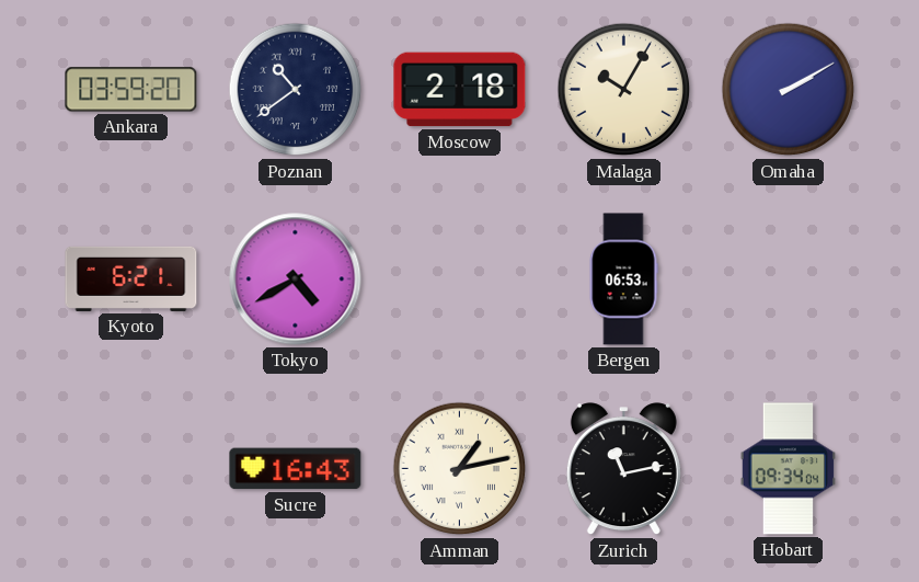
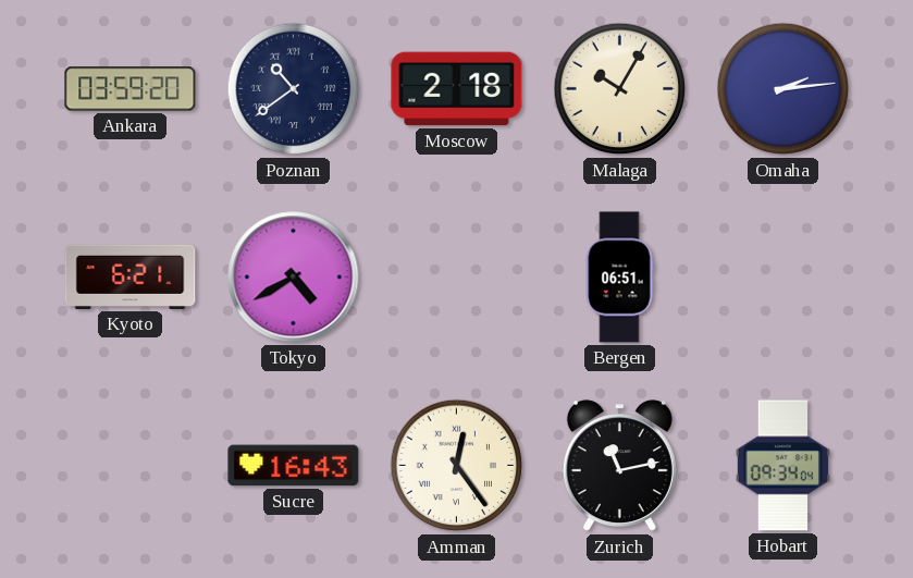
Omaha: 2:10 -> 2:14
Bergen: 06:53 -> 06:51
Amman: 1:13 -> 12:24
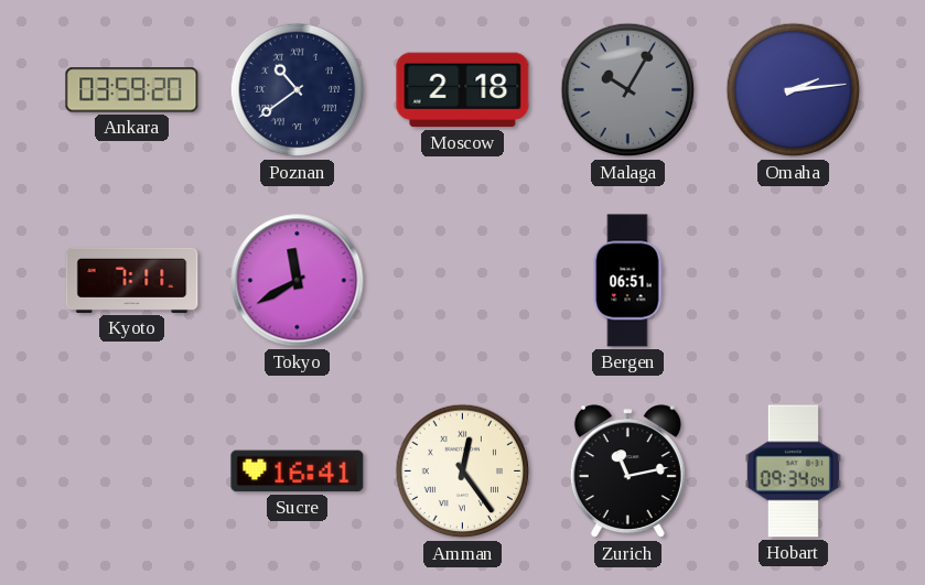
Malaga dial: cream -> grey
Kyoto: 6:21 -> 7:11
Tokyo: 4:40 -> 11:40
Sucre: 16:43 -> 16:41
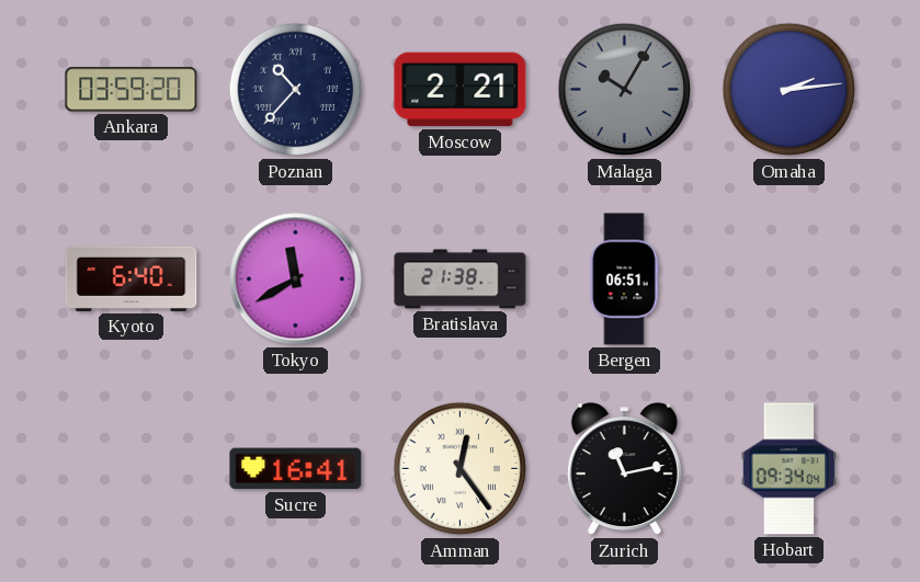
Poznan: 10:39 -> 10:37
Moscow: 2:18 -> 2:21
Kyoto: 7:11 -> 6:40
Bratislava: none -> 21:38
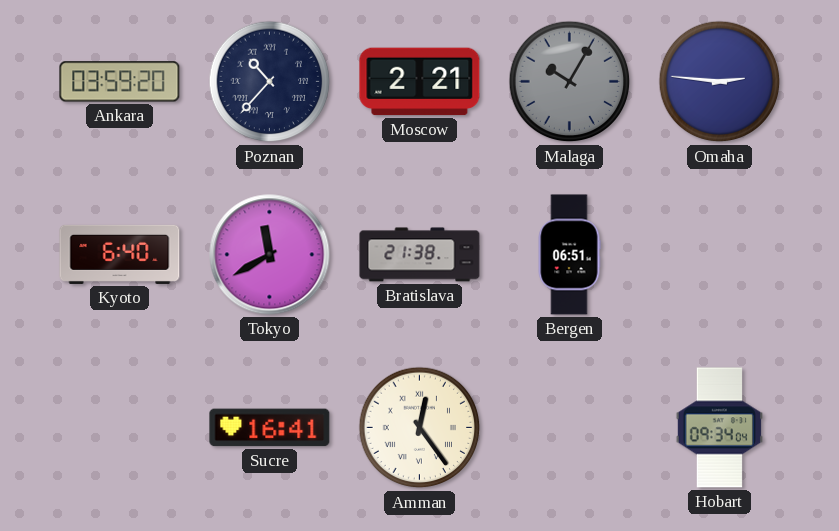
Omaha: 2:14 -> 2:46
Zurich: 11:13 -> none
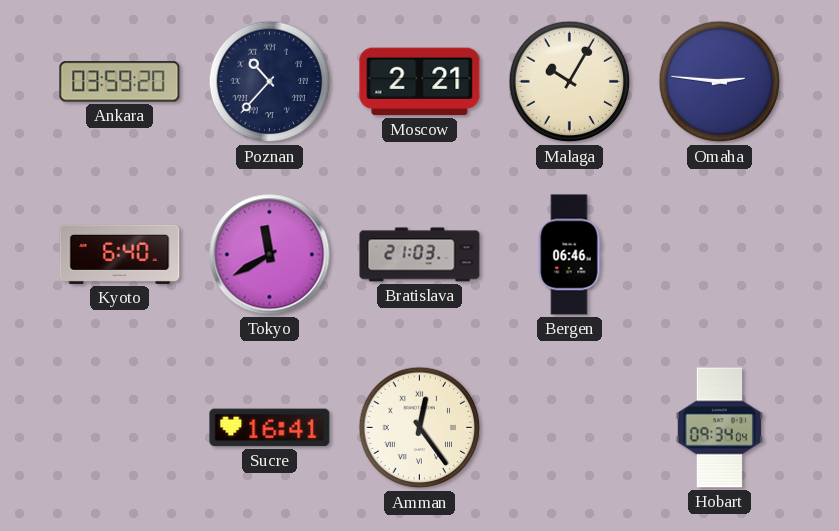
Malaga dial: grey -> cream
Bratislava: 21:38 -> 21:03
Bergen: 06:51 -> 06:46
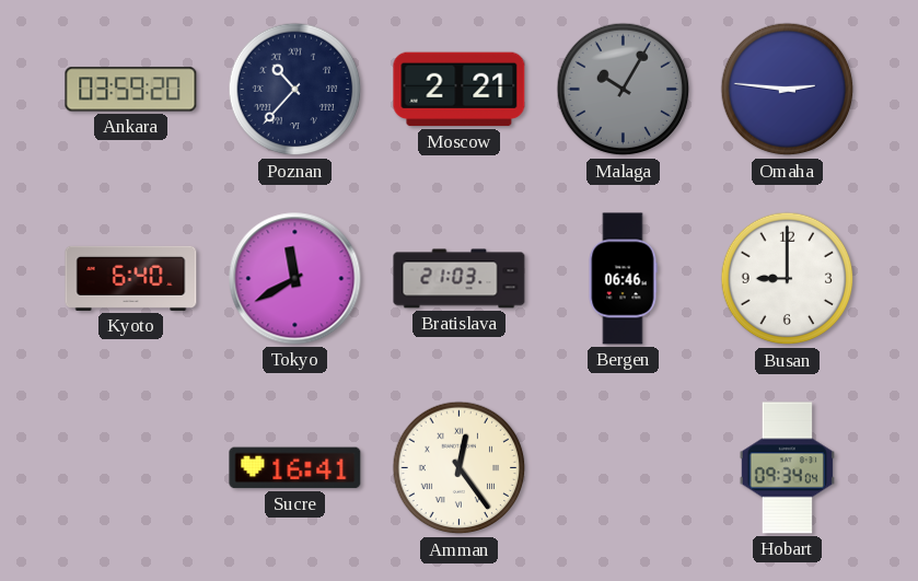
Malaga dial: cream -> grey
Busan: none -> 9:00
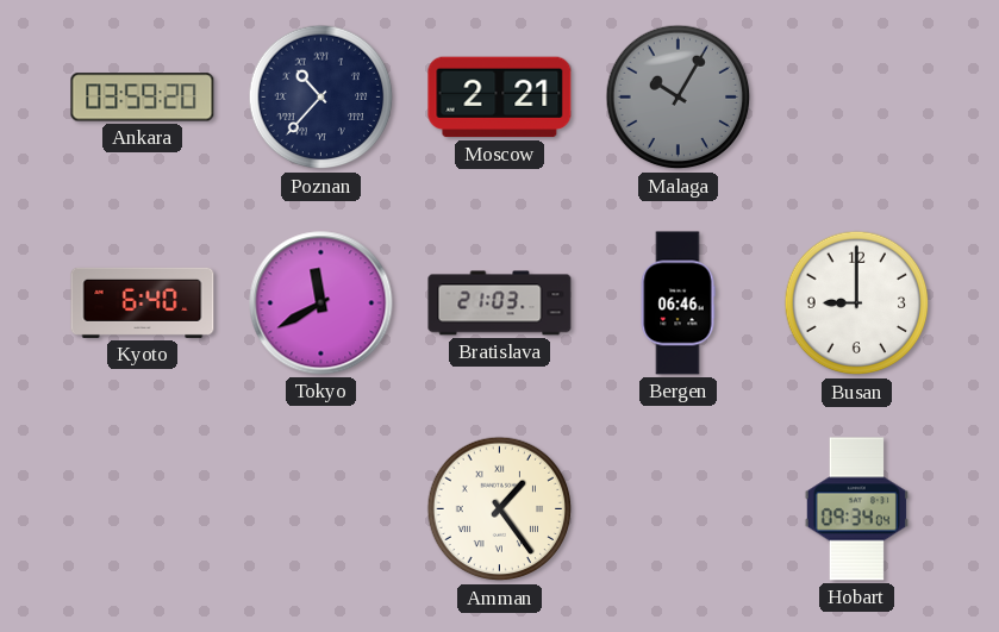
Omaha: 2:46 -> none
Sucre: 16:41 -> none
Amman: 12:24 -> 1:24
